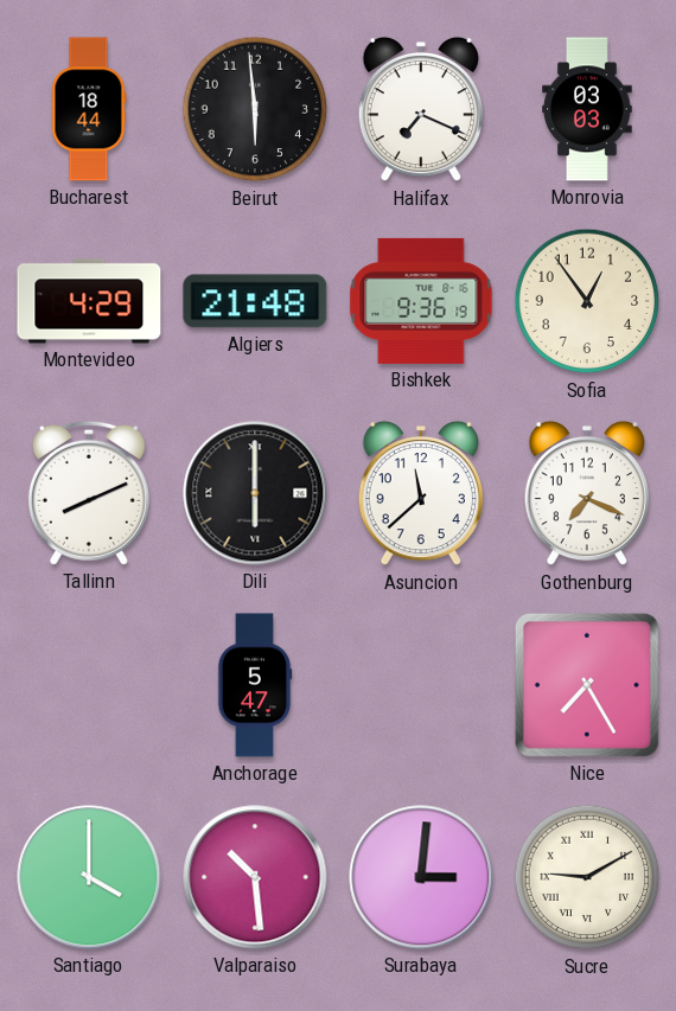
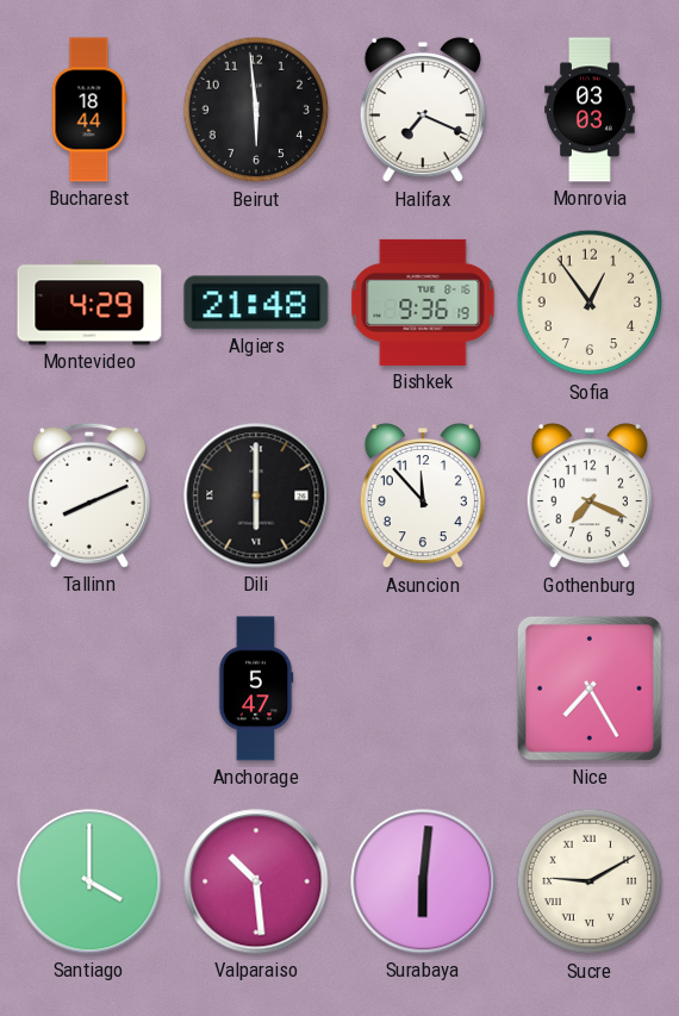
Asuncion: 11:38 -> 11:53
Surabaya: 3:01 -> 6:01
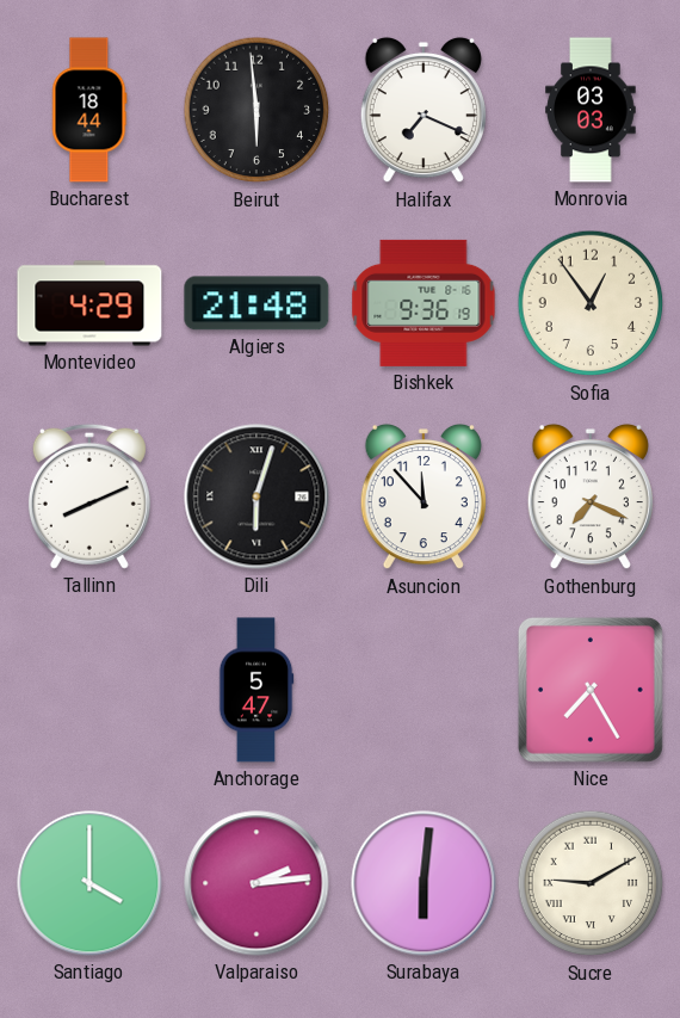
Dili: 6:00 -> 6:03
Valparaiso: 10:29 -> 2:14
